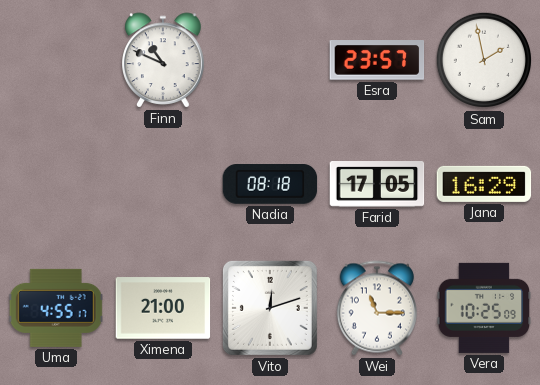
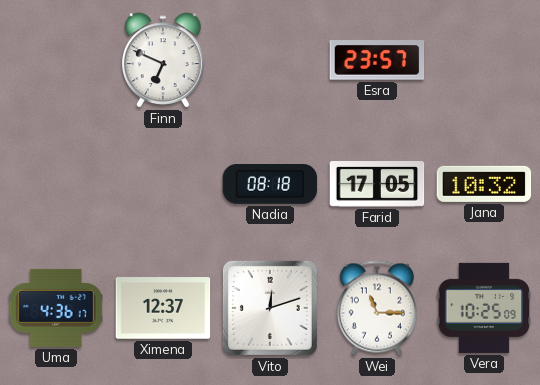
Finn: 10:49 -> 6:49
Sam: 1:58 -> none
Jana: 16:29 -> 10:32
Uma: 4:55 -> 4:36
Ximena: 21:00 -> 12:37
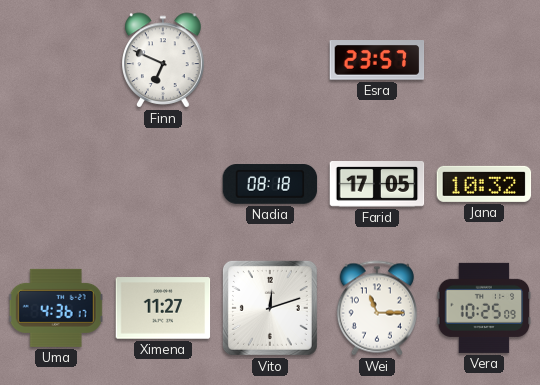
Ximena: 12:37 -> 11:27
